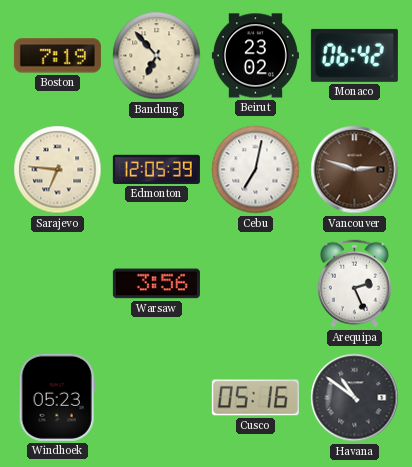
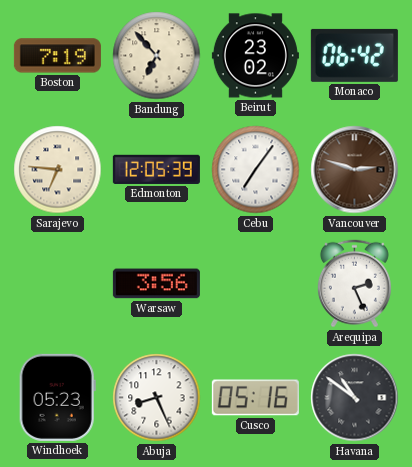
Cebu: 7:02 -> 7:06
Abuja: none -> 8:26
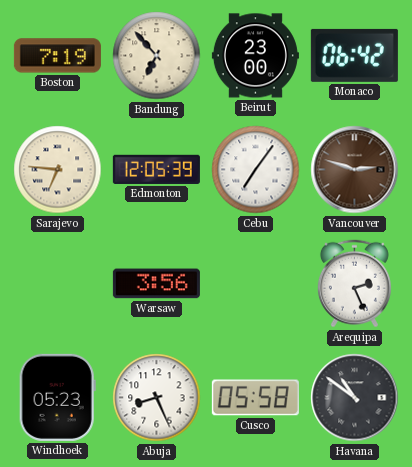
Beirut: 23:02 -> 23:00
Cusco: 05:16 -> 05:58
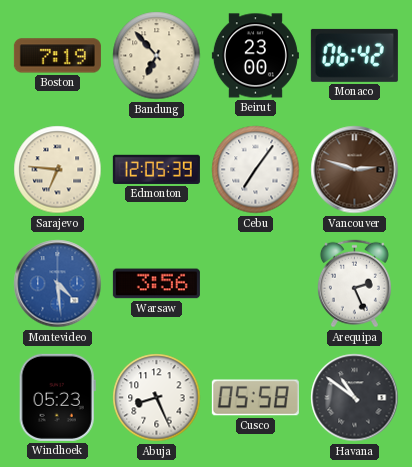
Montevideo: none -> 4:29
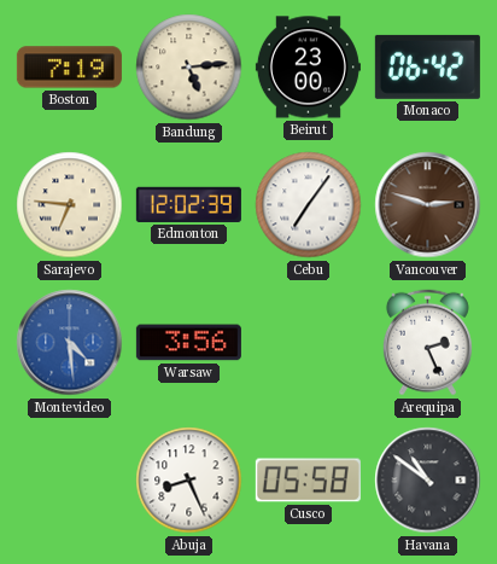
Bandung: 6:53 -> 5:14
Edmonton: 12:05 -> 12:02
Windhoek: 05:23 -> none
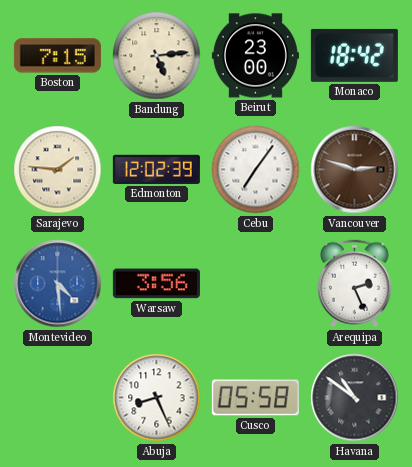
Boston: 7:19 -> 7:15
Monaco: 06:42 -> 18:42
Sarajevo: 6:46 -> 1:46
